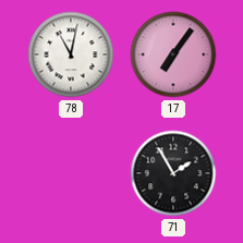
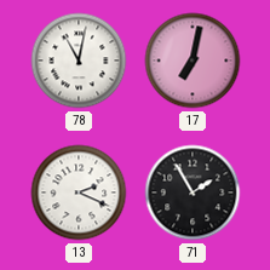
17: 7:06 -> 7:02
13: none -> 2:19
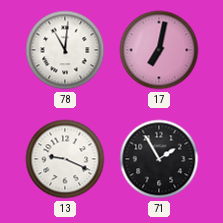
78: 11:02 -> 11:01
13: 2:19 -> 9:19
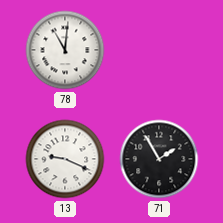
17: 7:02 -> none
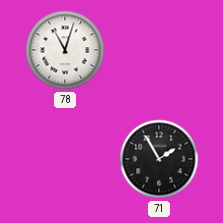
78: 11:01 -> 11:03
13: 9:19 -> none
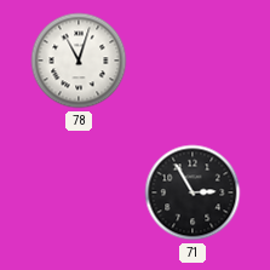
71: 1:55 -> 2:55
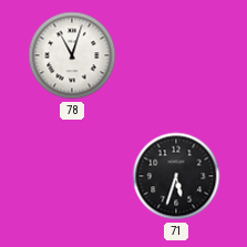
71: 2:55 -> 5:33
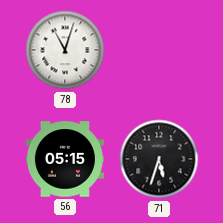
56: none -> 05:15
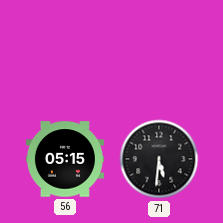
78: 11:03 -> none
71: 5:33 -> 5:31
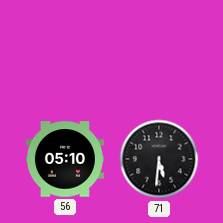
56: 05:15 -> 05:10
